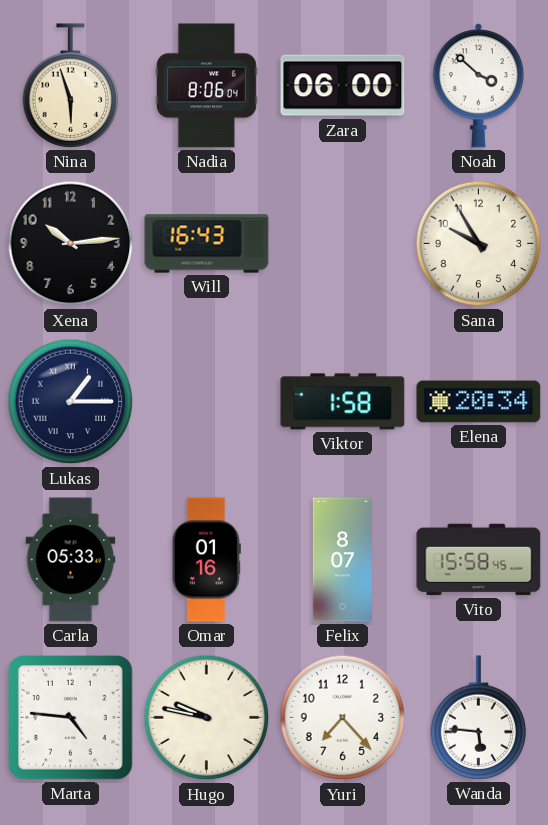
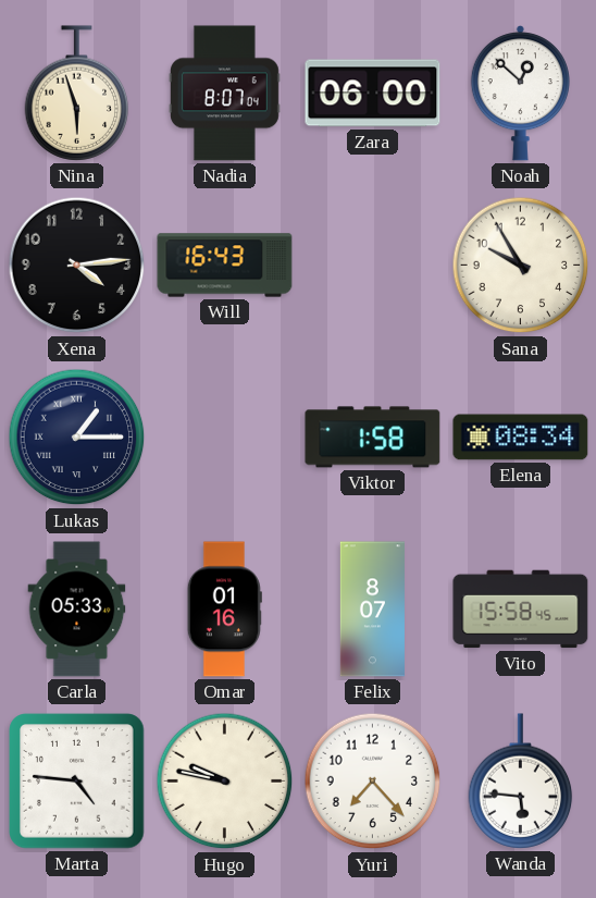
Nadia: 8:06 -> 8:07
Noah: 3:52 -> 12:52
Xena: 10:14 -> 4:14
Elena: 20:34 -> 08:34
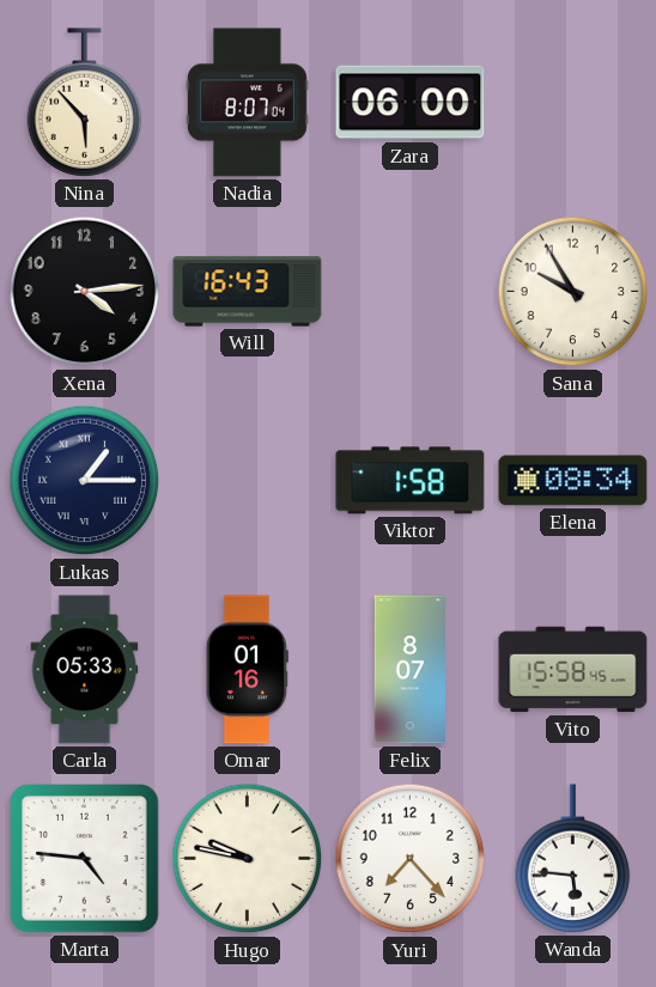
Nina: 5:57 -> 5:53
Noah: 12:52 -> none
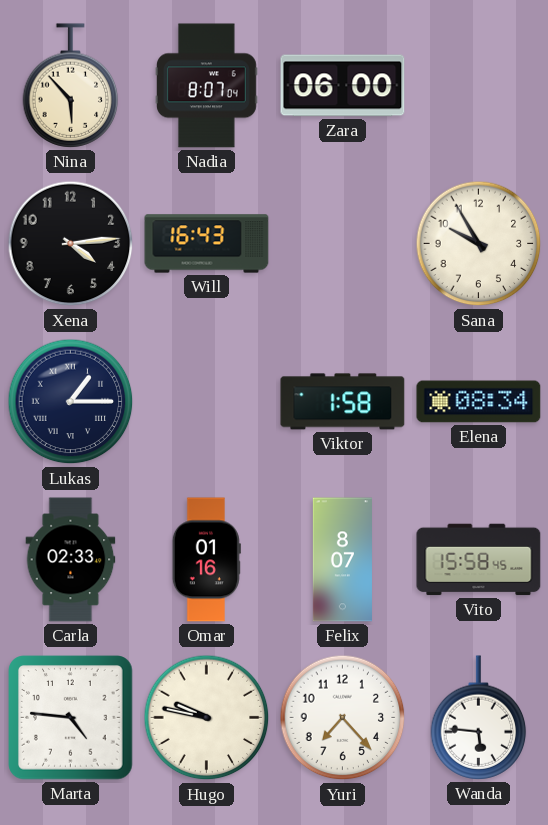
Carla: 05:33 -> 02:33
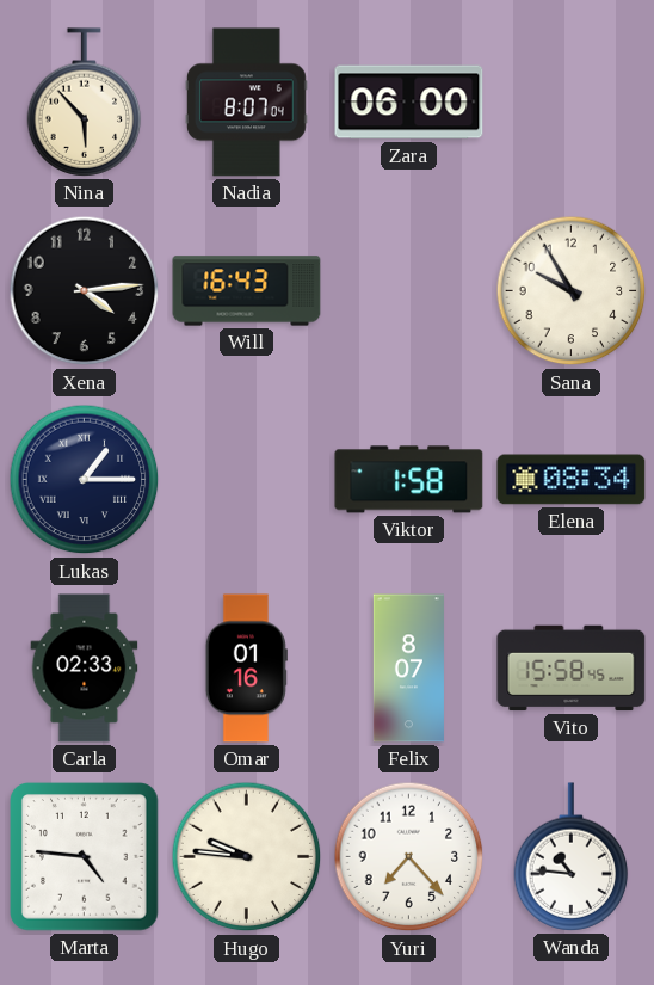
Hugo: 9:47 -> 9:46
Wanda: 5:46 -> 10:46
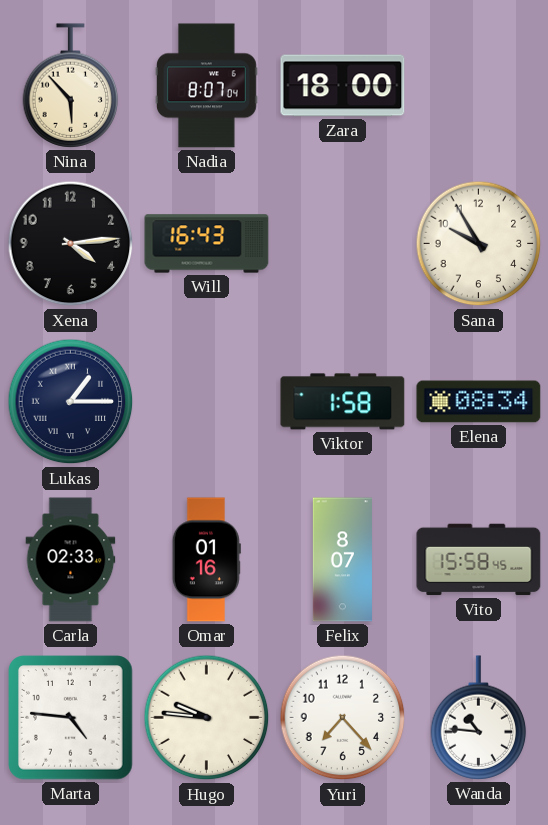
Zara: 06:00 -> 18:00
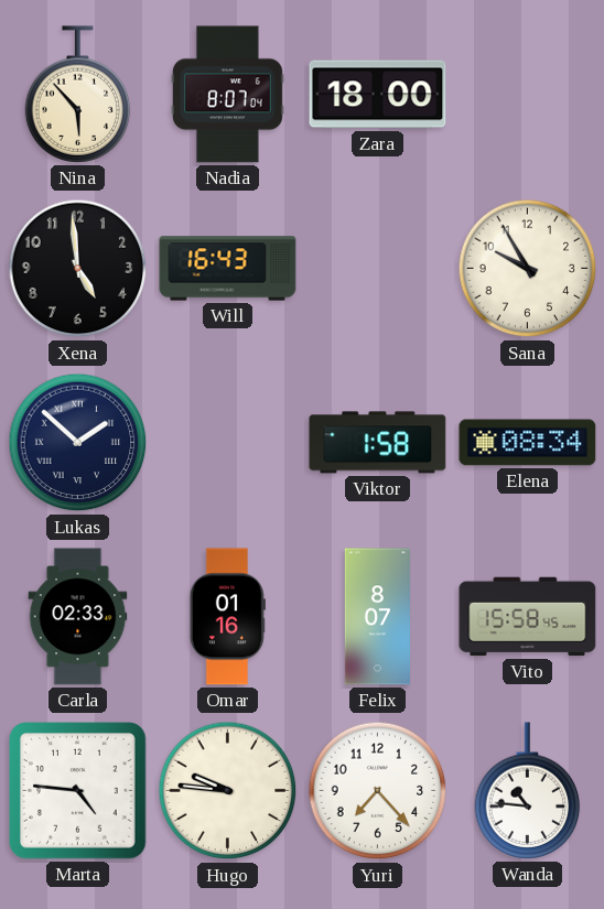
Xena: 4:14 -> 4:59
Lukas: 1:15 -> 1:52
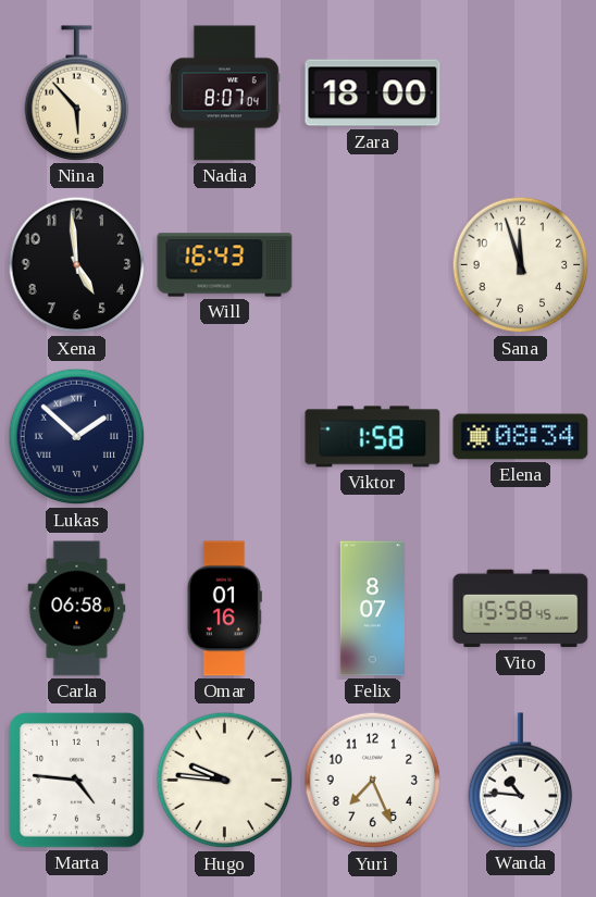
Sana: 9:55 -> 11:57
Carla: 02:33 -> 06:58
Yuri: 7:23 -> 7:26
